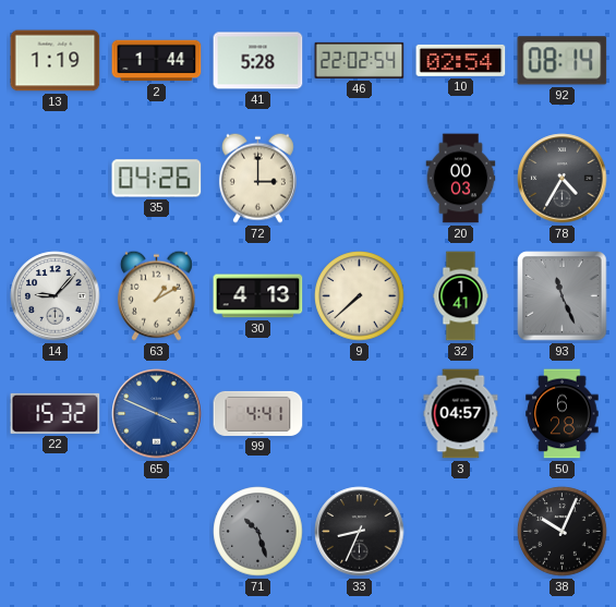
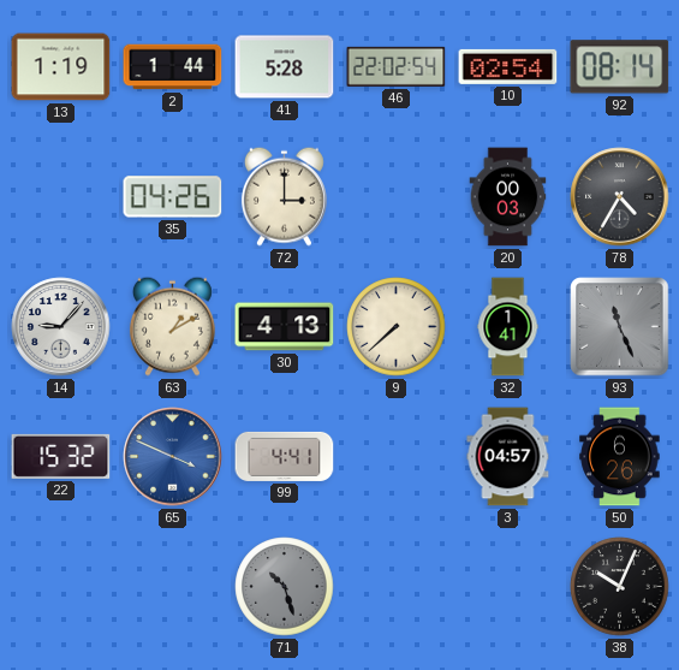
50: 6:28 -> 6:26
33: 8:34 -> none
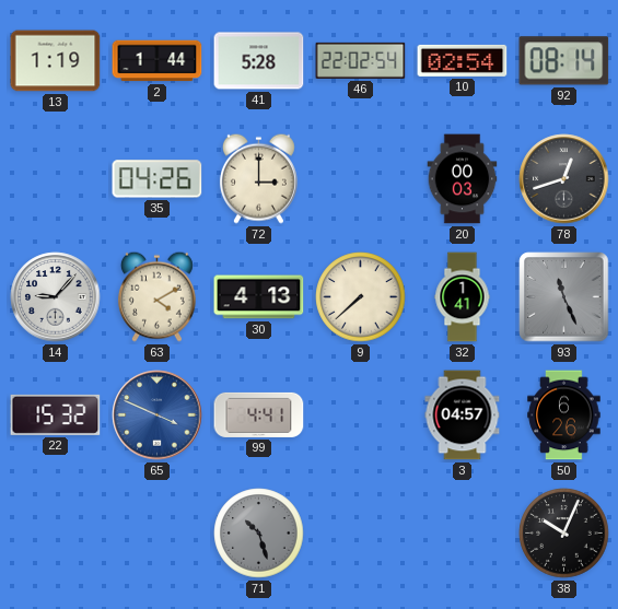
78: 4:35 -> 12:42
63: 1:10 -> 4:10
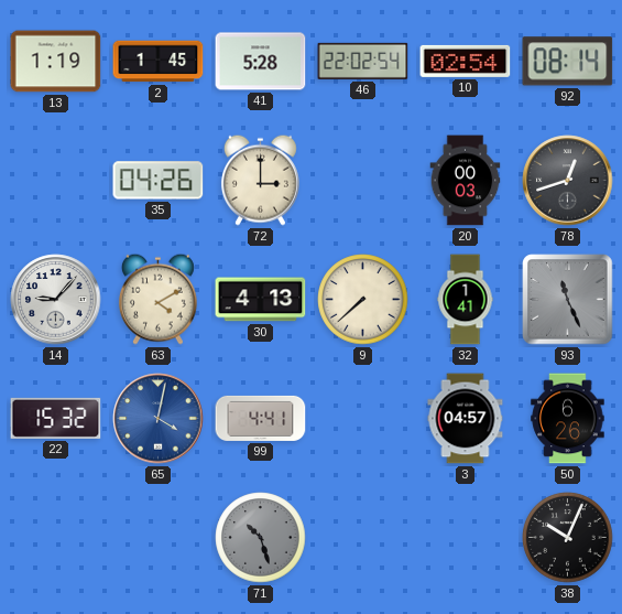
2: 1:44 -> 1:45
65: 3:49 -> 4:02
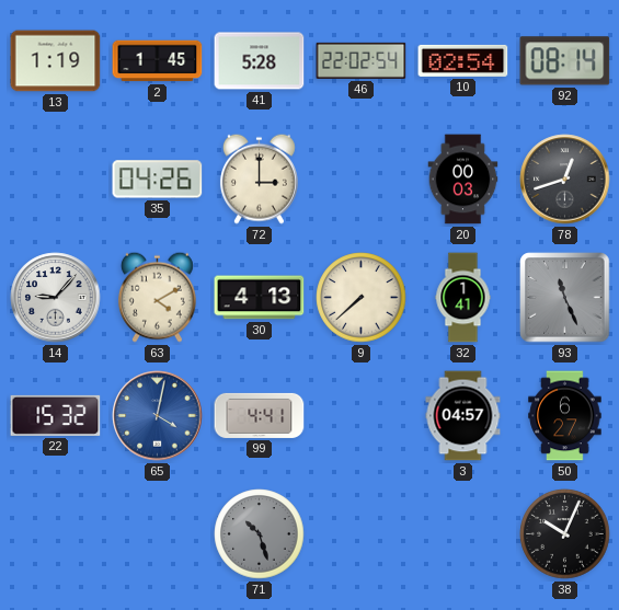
50: 6:26 -> 6:27
